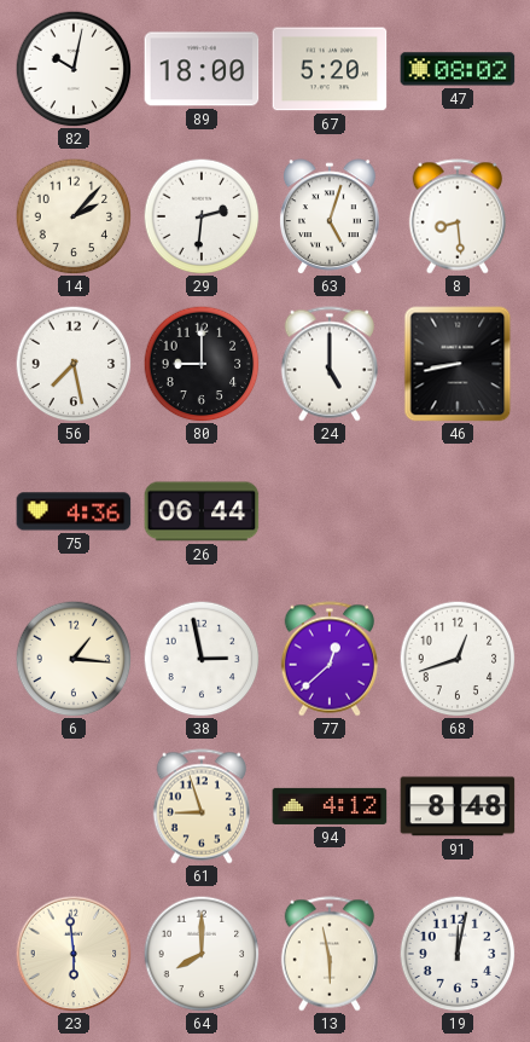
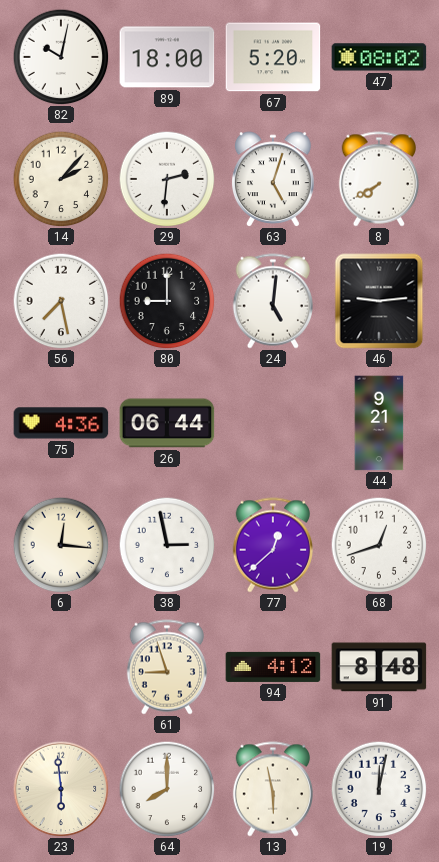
8: 8:29 -> 7:40
24: 5:00 -> 5:01
46: 8:43 -> 9:14
44: none -> 9:21
6: 1:16 -> 12:16
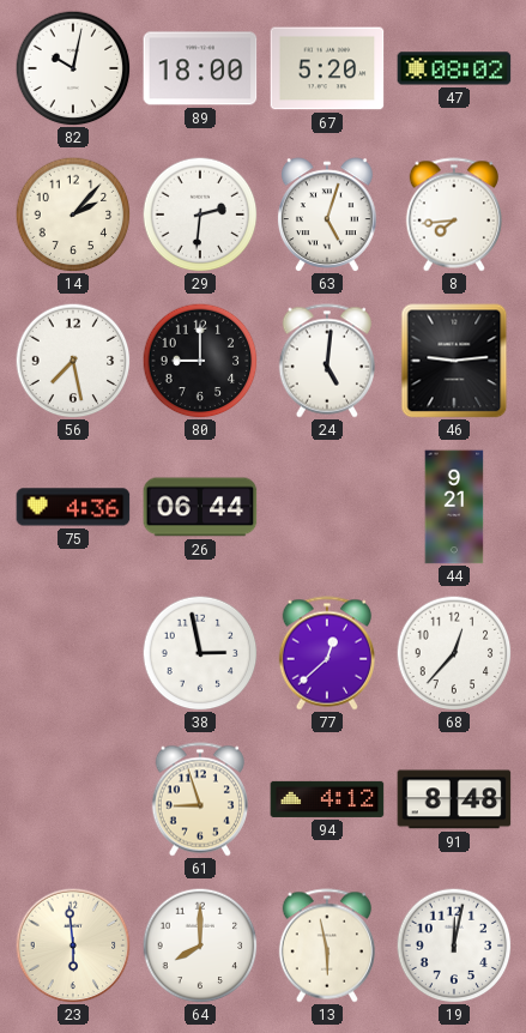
8: 7:40 -> 7:44
6: 12:16 -> none
68: 12:42 -> 12:37
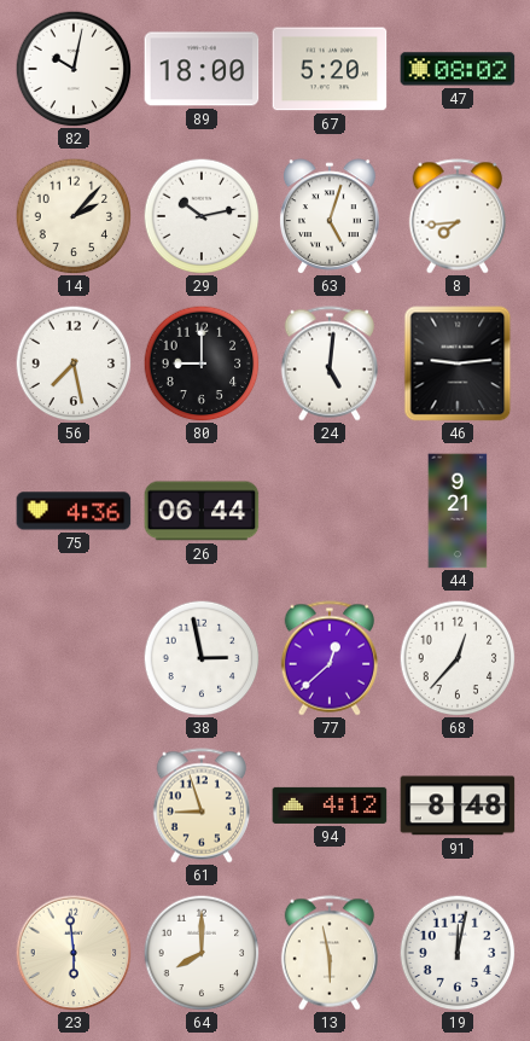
29: 2:31 -> 10:13
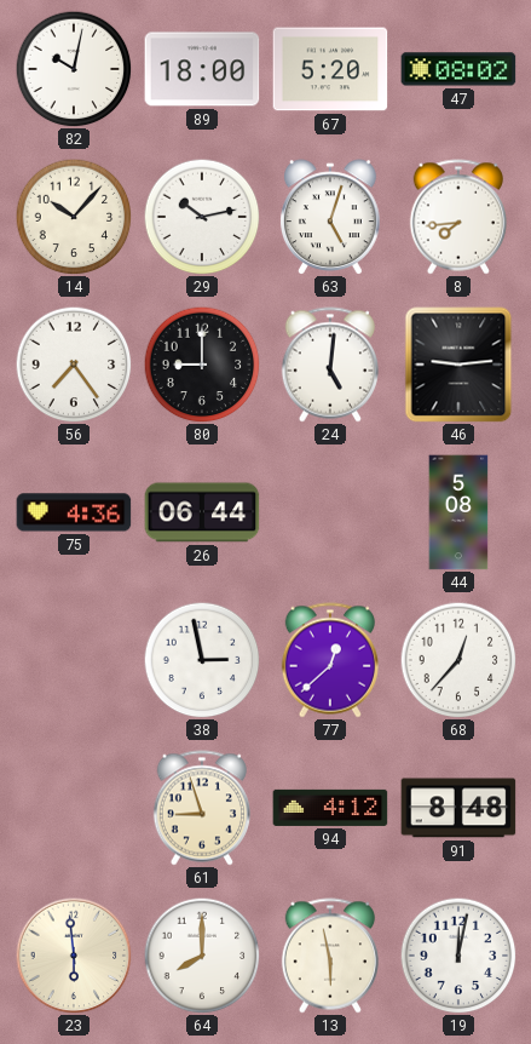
14: 2:07 -> 10:07
56: 7:28 -> 7:24
44: 9:21 -> 5:08
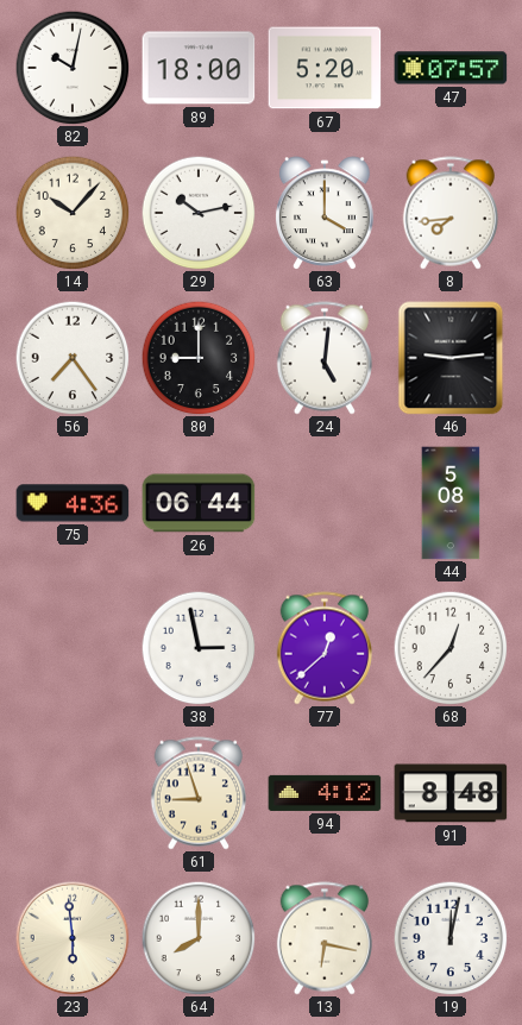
47: 08:02 -> 07:57
63: 5:03 -> 4:00
13: 5:58 -> 6:17
